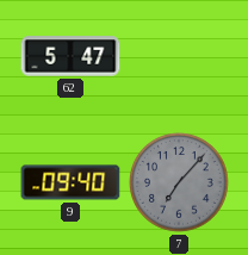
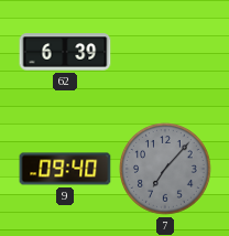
62: 5:47 -> 6:39
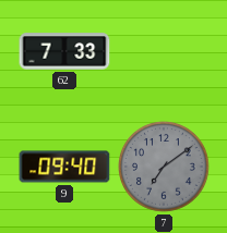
62: 6:39 -> 7:33
7: 7:07 -> 7:09
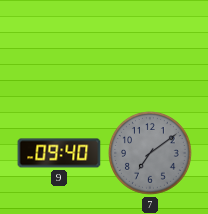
62: 7:33 -> none
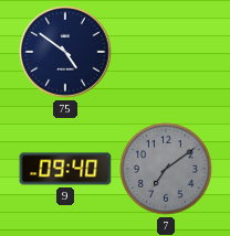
75: none -> 4:51
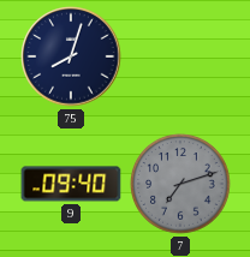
75: 4:51 -> 8:03
7: 7:09 -> 7:12
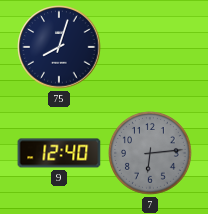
9: 09:40 -> 12:40
7: 7:12 -> 6:14
